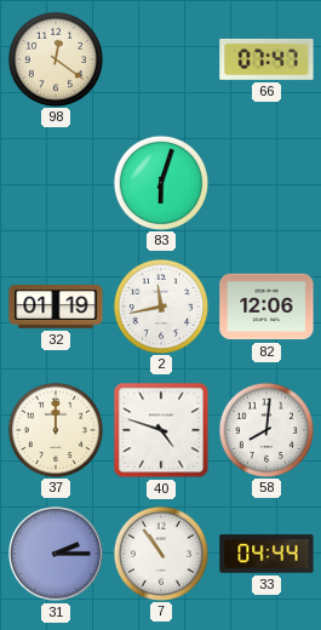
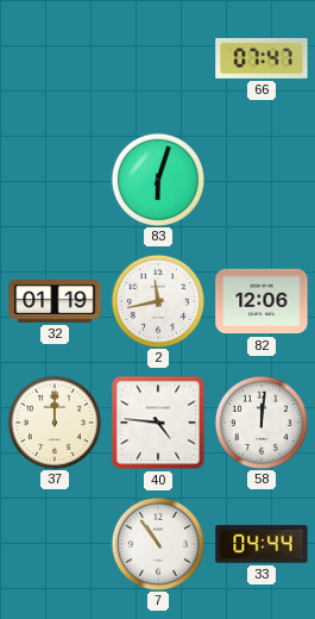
98: 12:21 -> none
40: 4:48 -> 4:46
58: 8:01 -> 12:01
31: 2:15 -> none
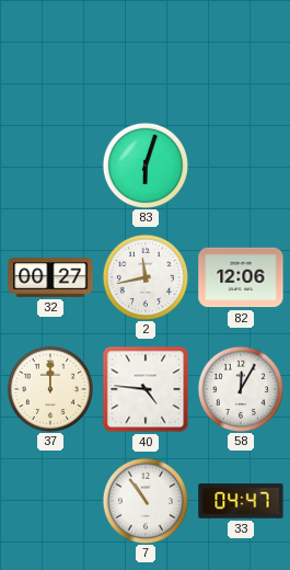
66: 07:47 -> none
32: 01:19 -> 00:27
58: 12:01 -> 12:05
33: 04:44 -> 04:47
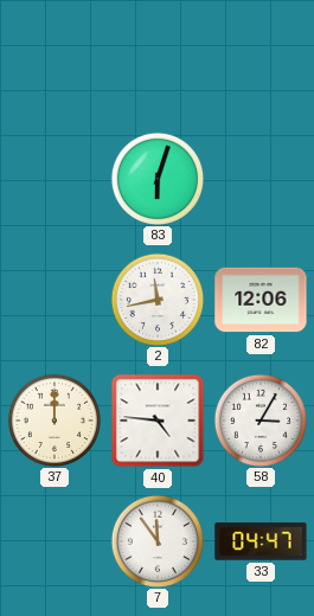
32: 00:27 -> none
58: 12:05 -> 3:05
7: 10:54 -> 11:54
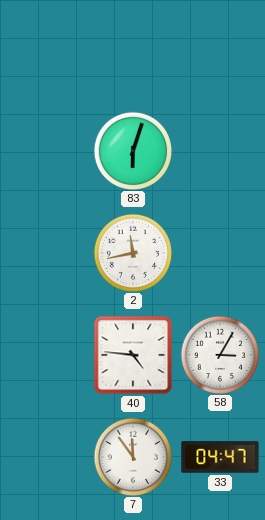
82: 12:06 -> none
37: 12:00 -> none
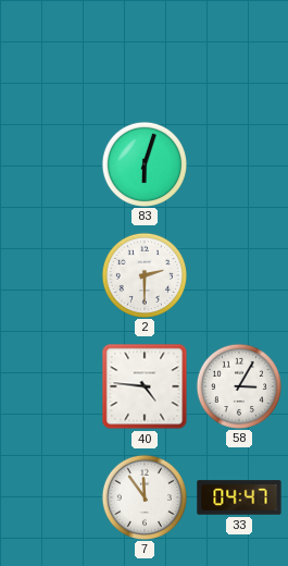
2: 11:43 -> 2:30
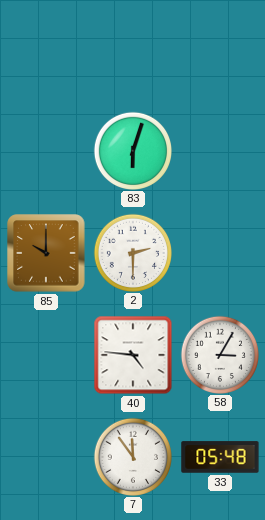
85: none -> 10:00
33: 04:47 -> 05:48
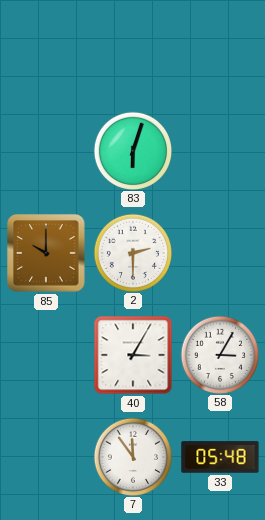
40: 4:46 -> 3:05
